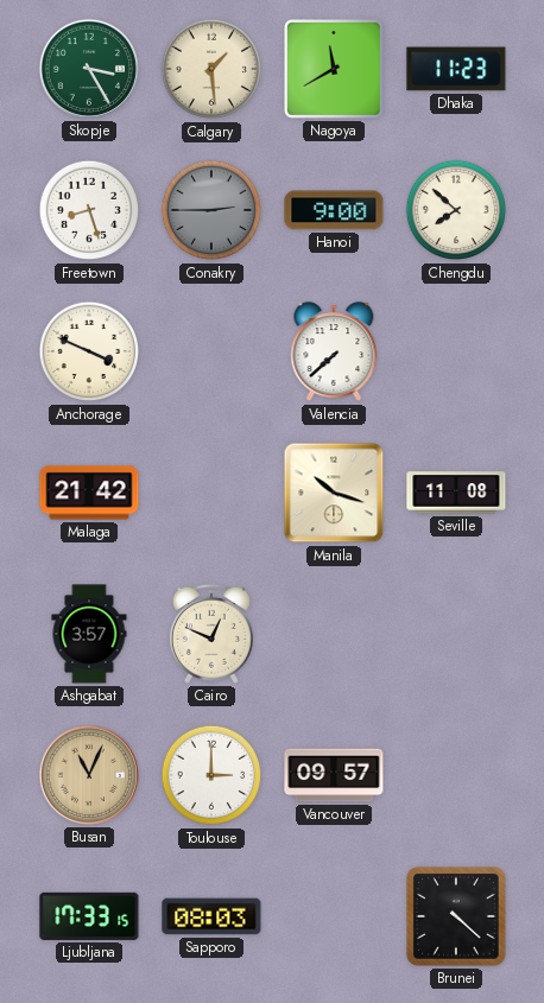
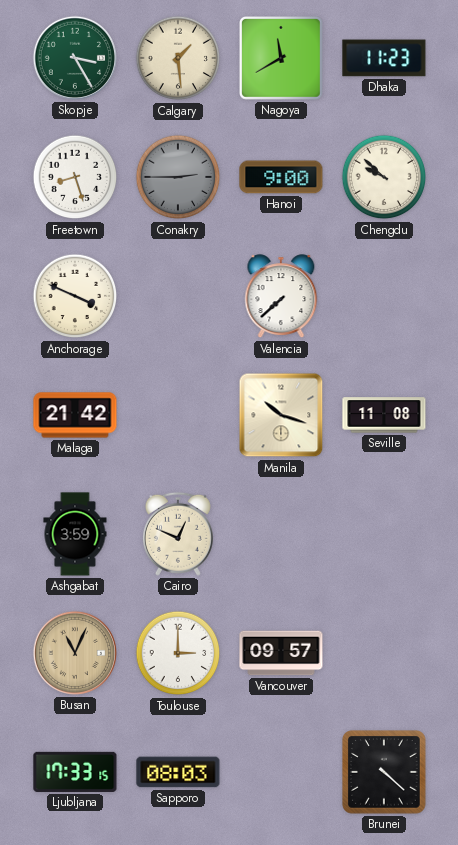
Chengdu: 7:52 -> 9:52
Ashgabat: 3:57 -> 3:59
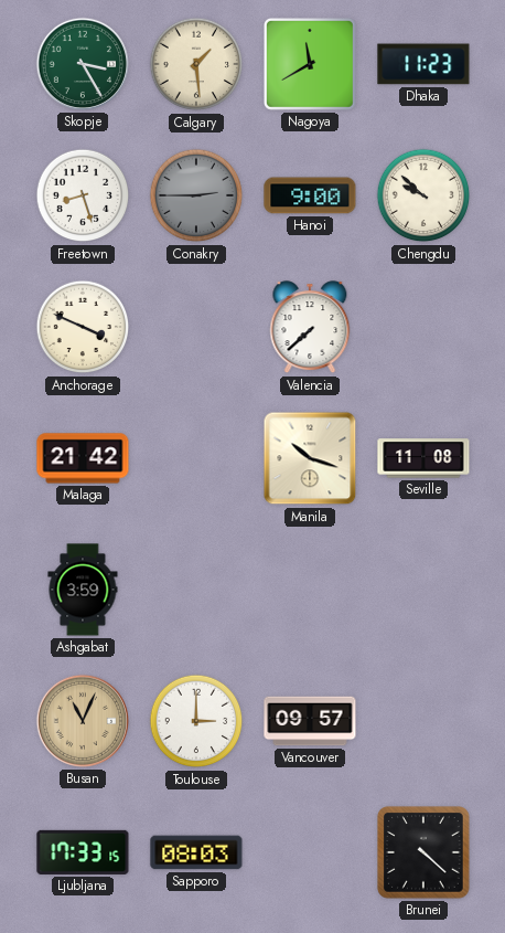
Cairo: 12:49 -> none
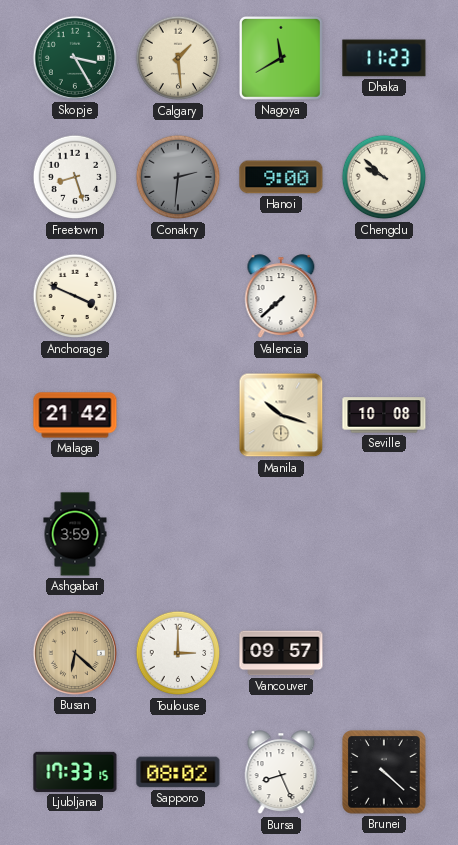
Conakry: 2:45 -> 2:31
Seville: 11:08 -> 10:08
Busan: 11:04 -> 6:22
Sapporo: 08:03 -> 08:02
Bursa: none -> 8:26
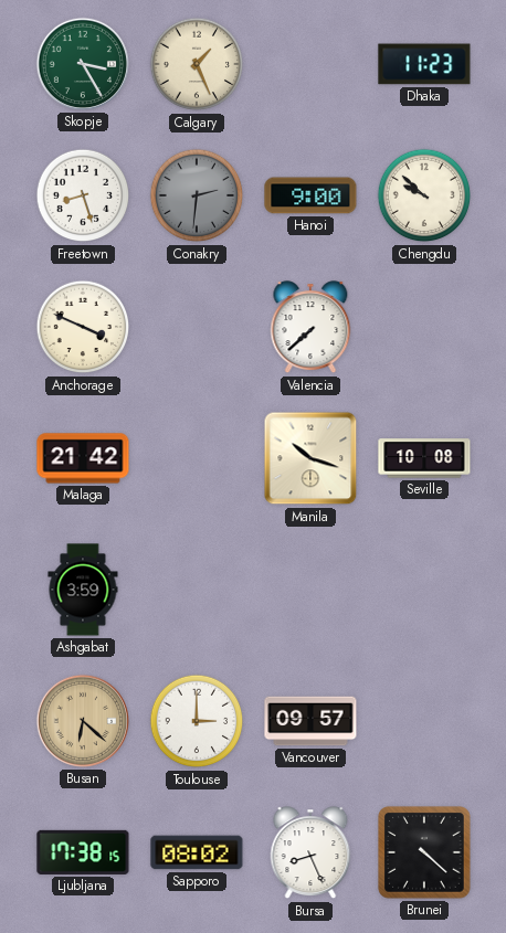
Calgary: 1:29 -> 1:26
Nagoya: 11:40 -> none
Ljubljana: 17:33 -> 17:38
